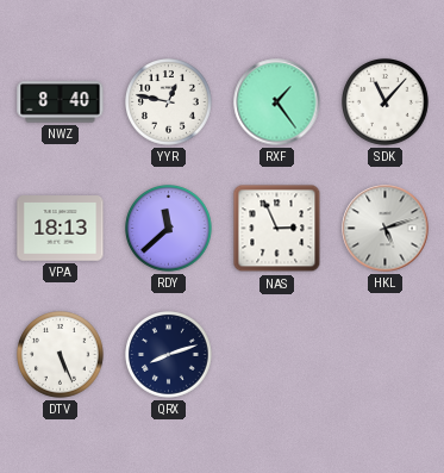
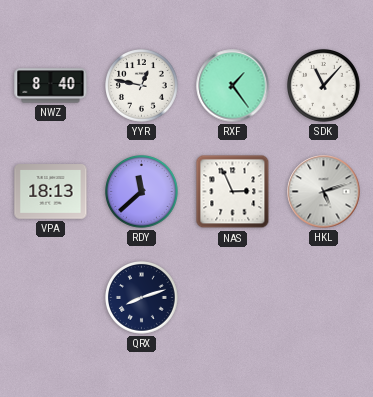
DTV: 5:26 -> none
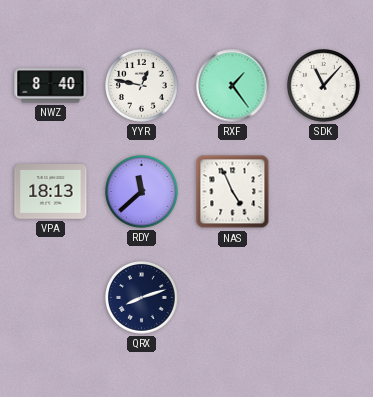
NAS: 2:56 -> 4:56
HKL: 5:12 -> none
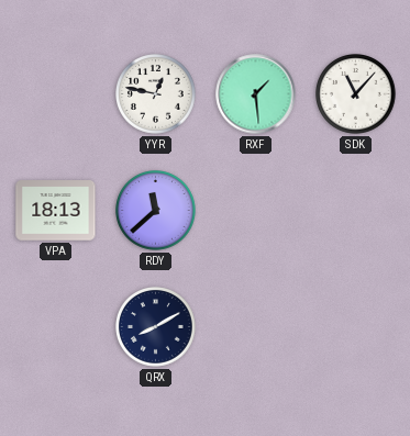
NWZ: 8:40 -> none
RXF: 1:24 -> 1:29
NAS: 4:56 -> none
QRX: 8:12 -> 8:10
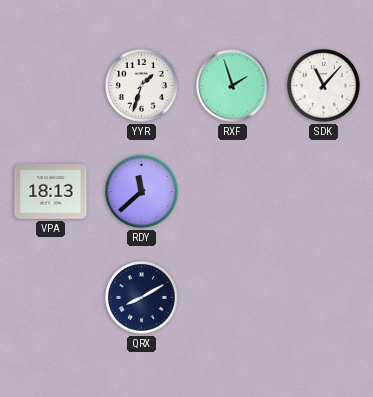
YYR: 12:47 -> 1:33
RXF: 1:29 -> 1:57
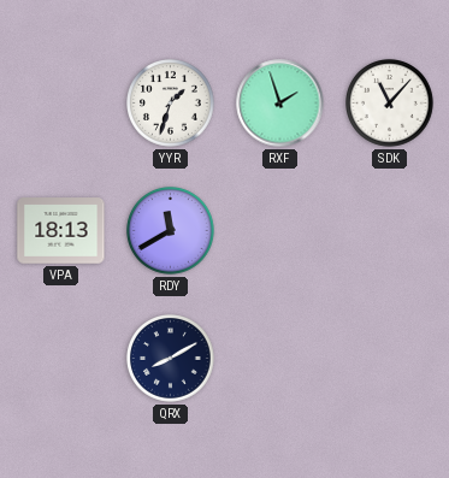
RDY: 11:38 -> 11:40
